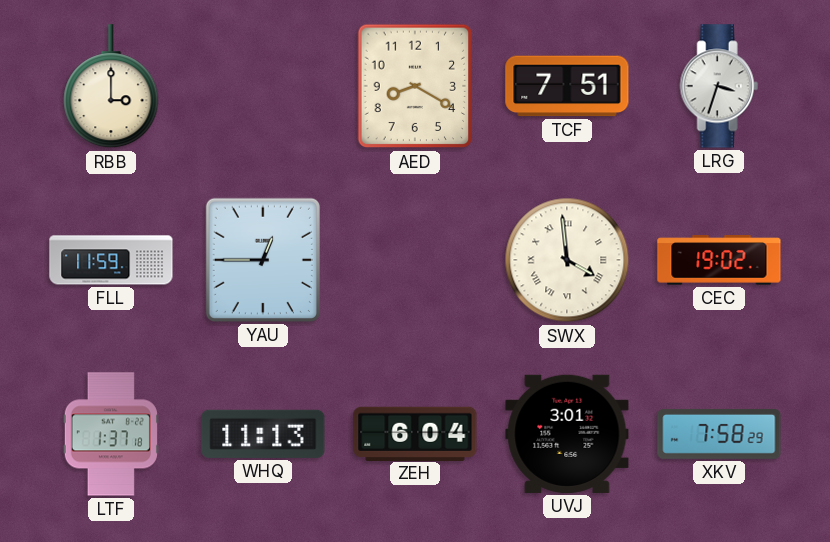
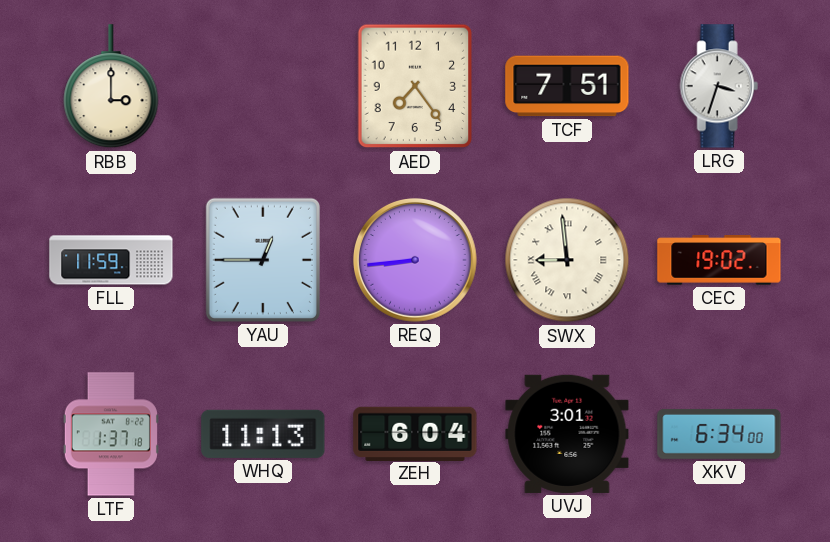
AED: 8:20 -> 7:24
REQ: none -> 8:44
SWX: 3:59 -> 8:59
XKV: 7:58 -> 6:34
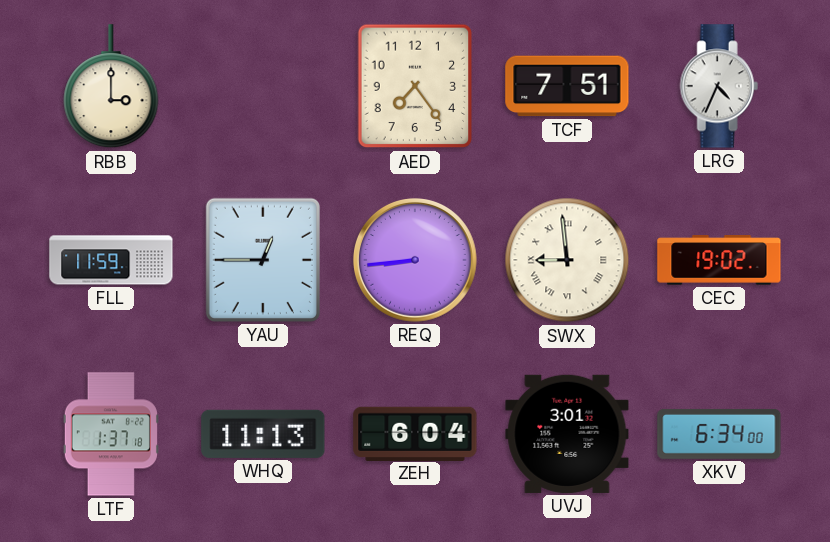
LRG: 3:33 -> 4:34
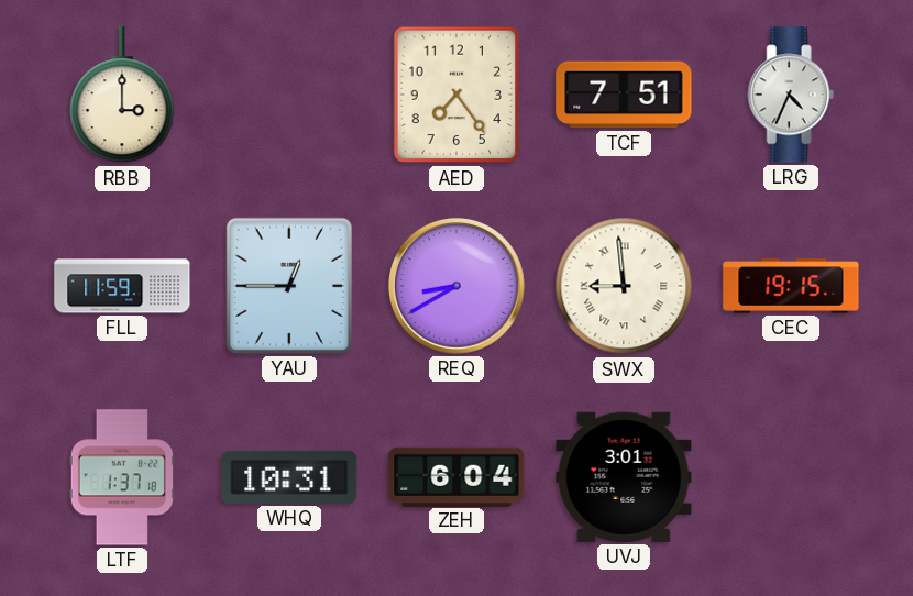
REQ: 8:44 -> 8:40
CEC: 19:02 -> 19:15
WHQ: 11:13 -> 10:31
XKV: 6:34 -> none
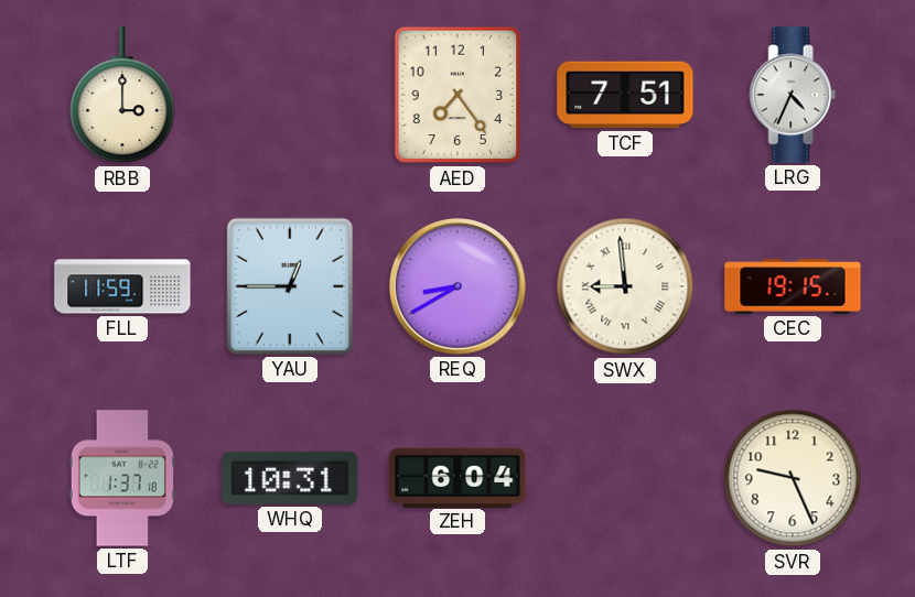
UVJ: 3:01 -> none
SVR: none -> 9:26
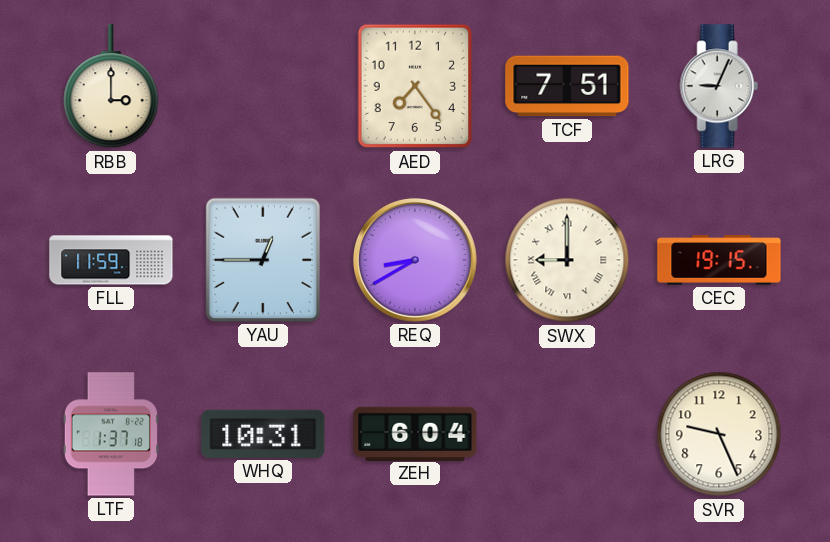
LRG: 4:34 -> 9:04
SWX: 8:59 -> 9:00
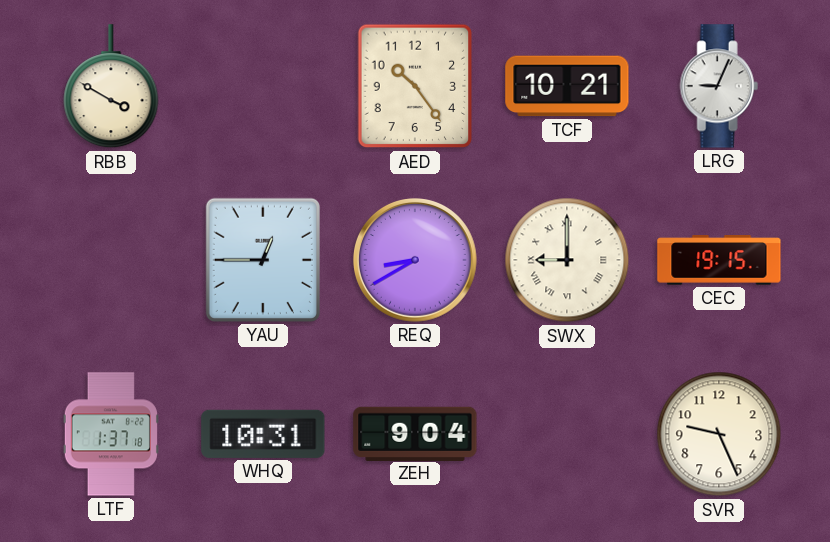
RBB: 3:00 -> 3:50
AED: 7:24 -> 10:24
TCF: 7:51 -> 10:21
FLL: 11:59 -> none
ZEH: 6:04 -> 9:04
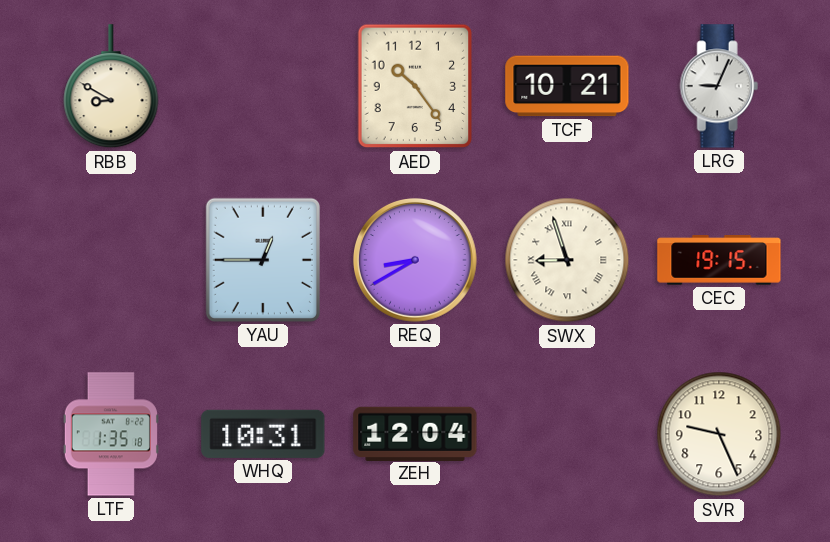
RBB: 3:50 -> 8:50
SWX: 9:00 -> 8:57
LTF: 1:37 -> 1:35
ZEH: 9:04 -> 12:04
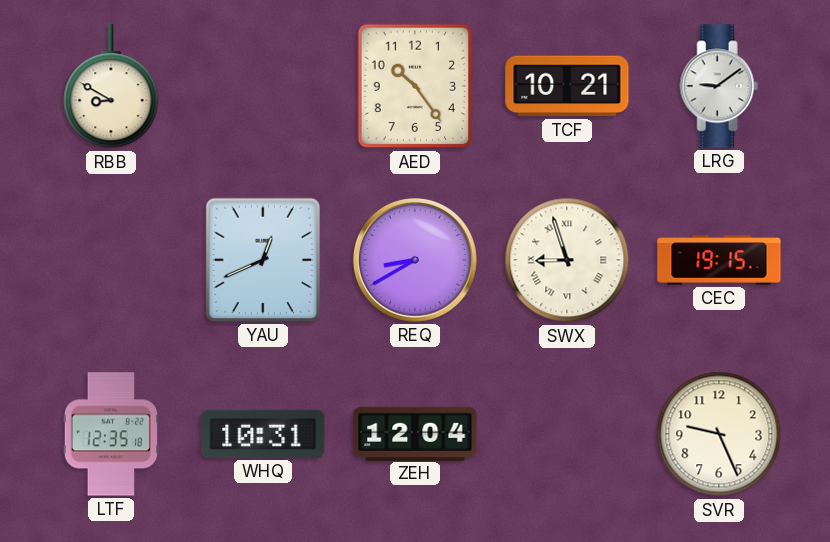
LRG: 9:04 -> 9:09
YAU: 12:45 -> 12:41
LTF: 1:35 -> 12:35
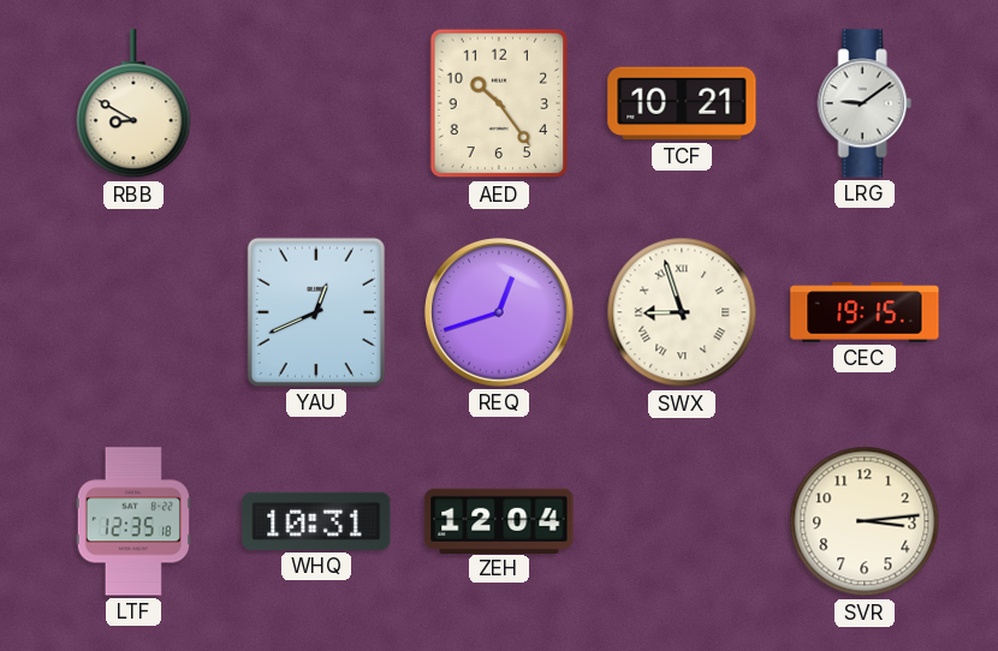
REQ: 8:40 -> 12:42
SVR: 9:26 -> 3:14
